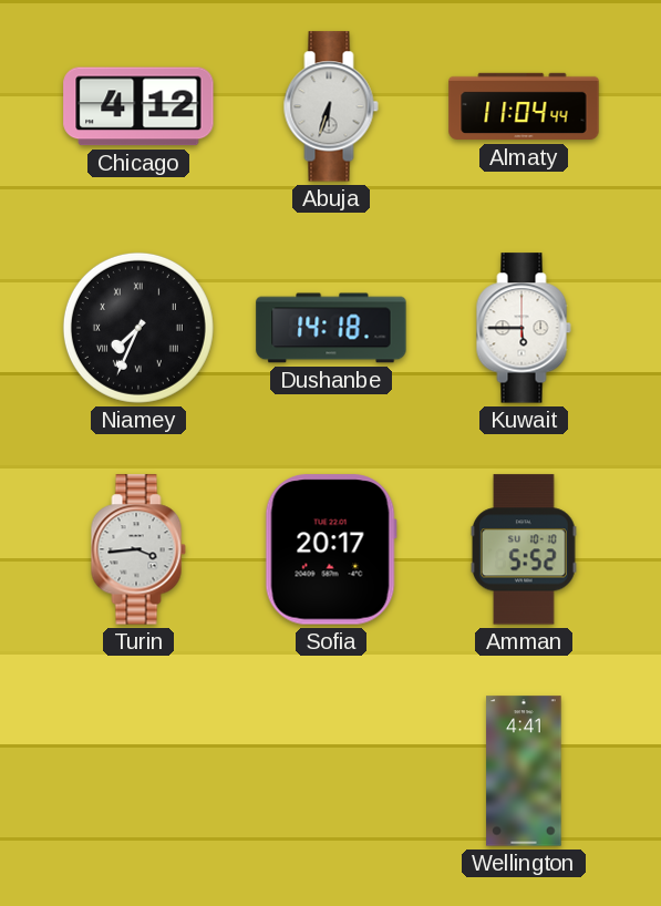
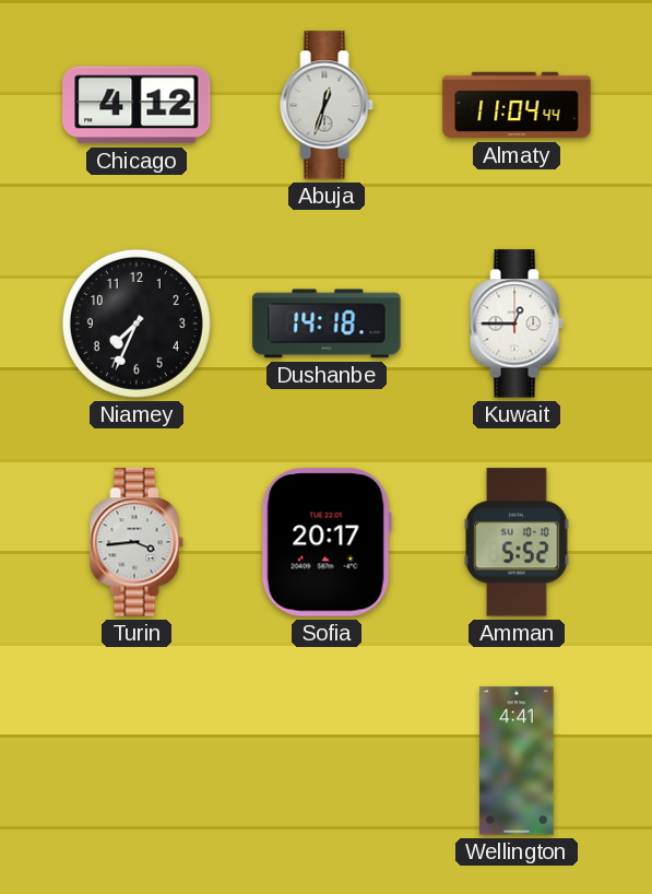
Abuja: 6:33 -> 12:33
Niamey numerals: Roman -> Arabic
Kuwait: 5:45 -> 12:45
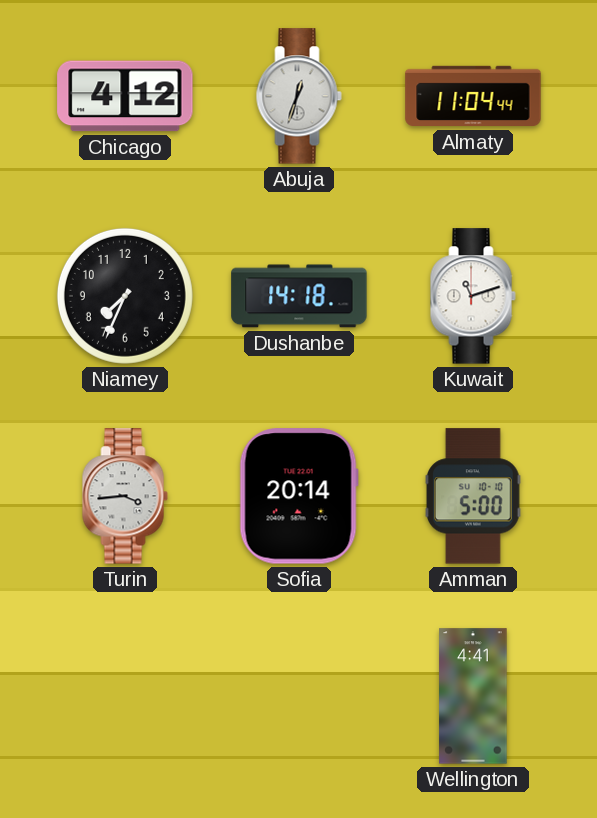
Kuwait: 12:45 -> 11:12
Sofia: 20:17 -> 20:14
Amman: 5:52 -> 5:00
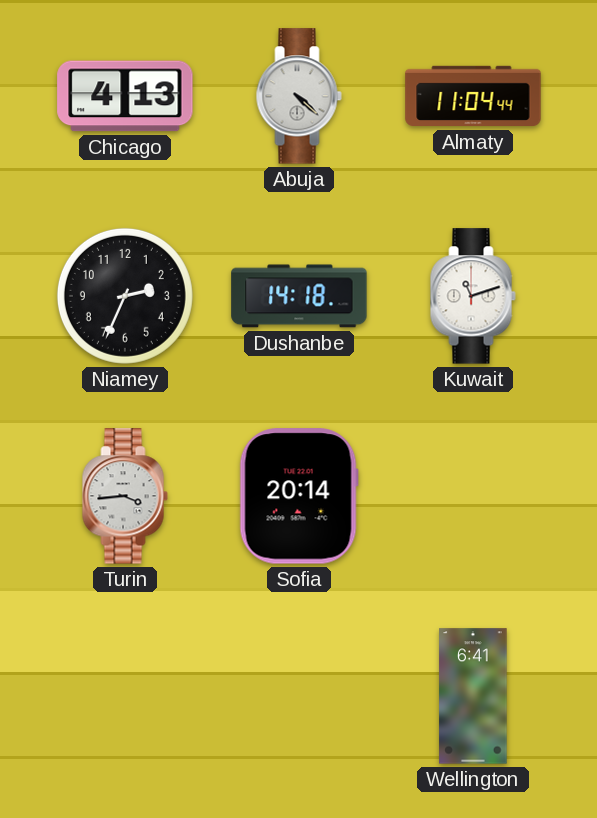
Chicago: 4:12 -> 4:13
Abuja: 12:33 -> 4:22
Niamey: 7:34 -> 2:34
Amman: 5:00 -> none
Wellington: 4:41 -> 6:41
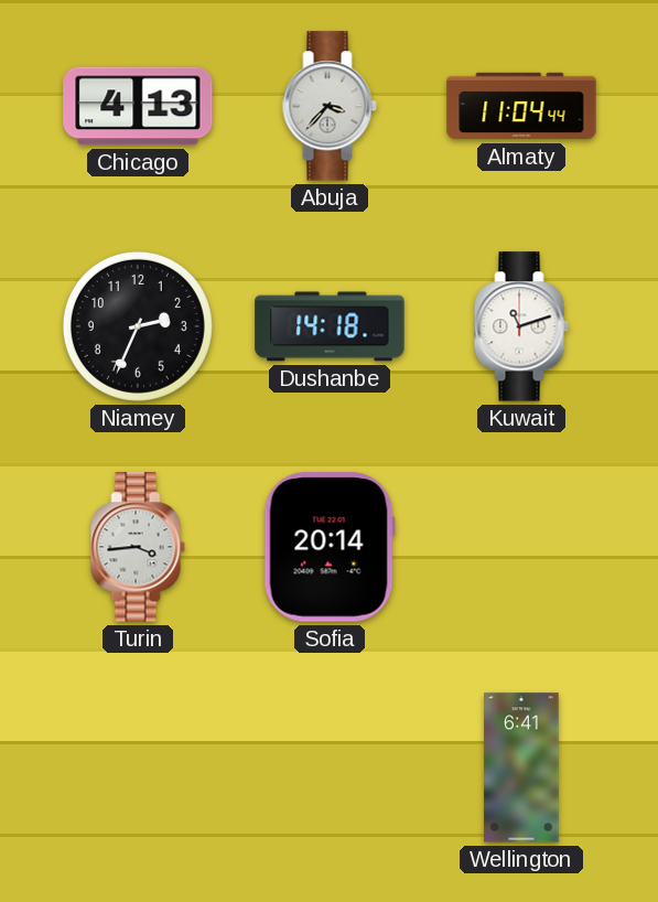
Abuja: 4:22 -> 3:37
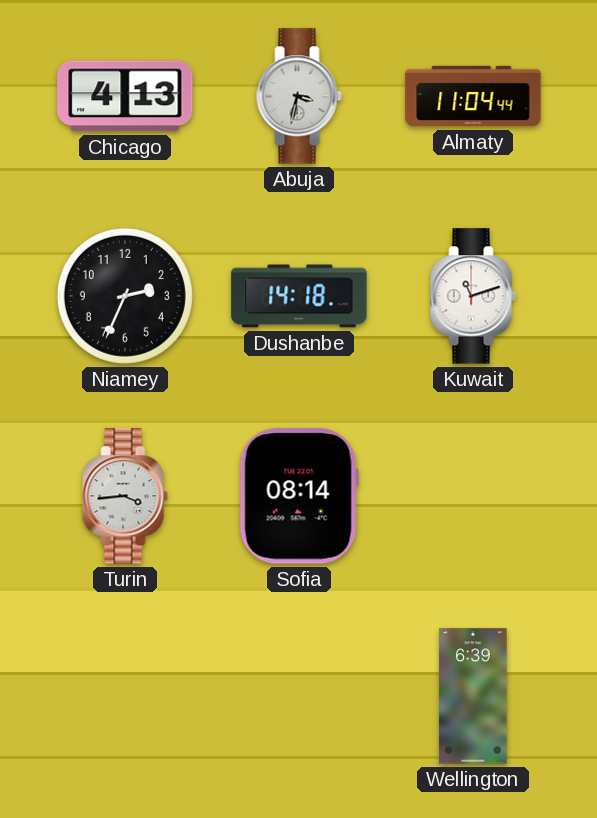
Abuja: 3:37 -> 3:32
Sofia: 20:14 -> 08:14
Wellington: 6:41 -> 6:39
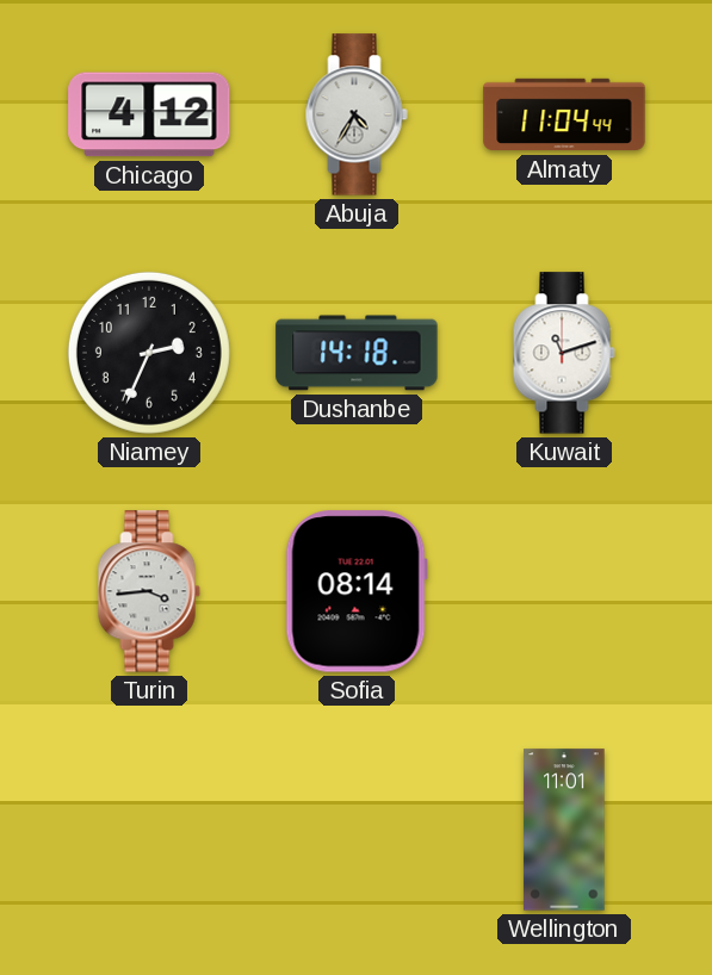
Chicago: 4:13 -> 4:12
Abuja: 3:32 -> 4:35
Wellington: 6:39 -> 11:01
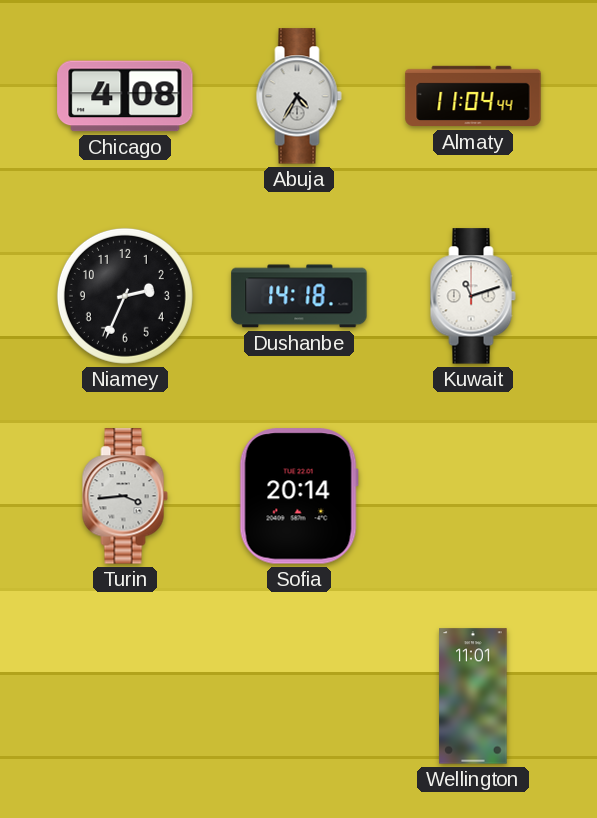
Chicago: 4:12 -> 4:08
Sofia: 08:14 -> 20:14
